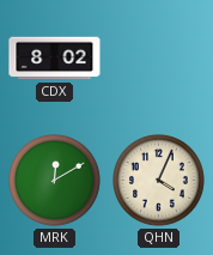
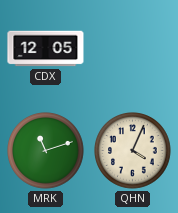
CDX: 8:02 -> 12:05
MRK: 12:10 -> 11:12
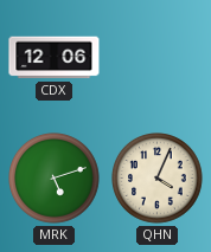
CDX: 12:05 -> 12:06
MRK: 11:12 -> 5:12
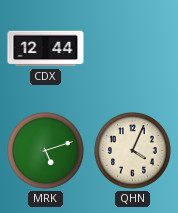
CDX: 12:06 -> 12:44
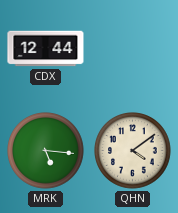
MRK: 5:12 -> 5:16
QHN: 4:04 -> 4:09
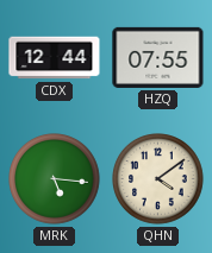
HZQ: none -> 07:55
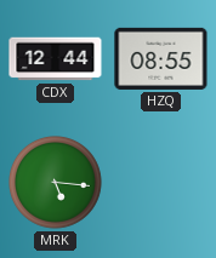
HZQ: 07:55 -> 08:55
QHN: 4:09 -> none
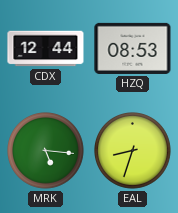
HZQ: 08:55 -> 08:53
EAL: none -> 8:33
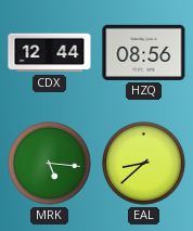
HZQ: 08:53 -> 08:56
EAL: 8:33 -> 8:38
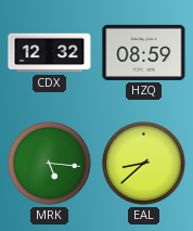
CDX: 12:44 -> 12:32
HZQ: 08:56 -> 08:59
